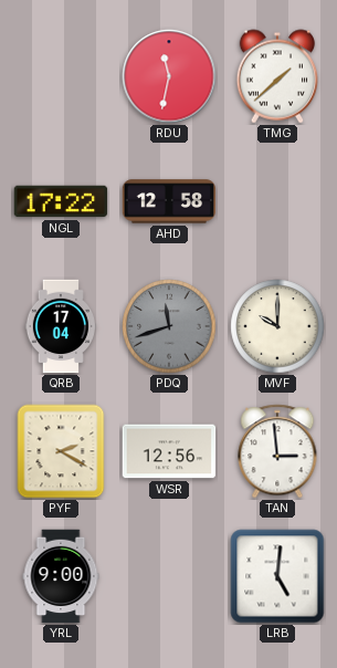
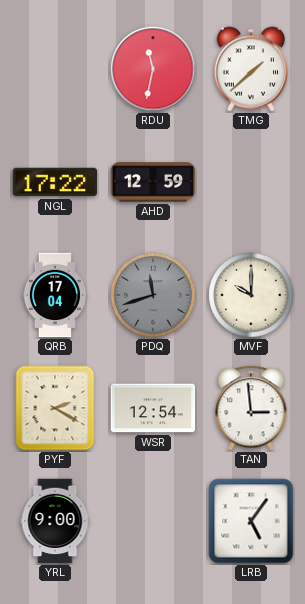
AHD: 12:58 -> 12:59
WSR: 12:56 -> 12:54
LRB: 5:01 -> 5:06
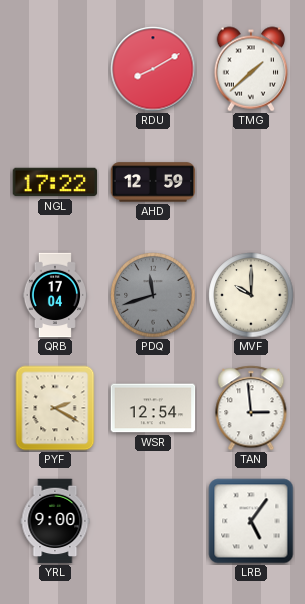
RDU: 11:32 -> 8:10
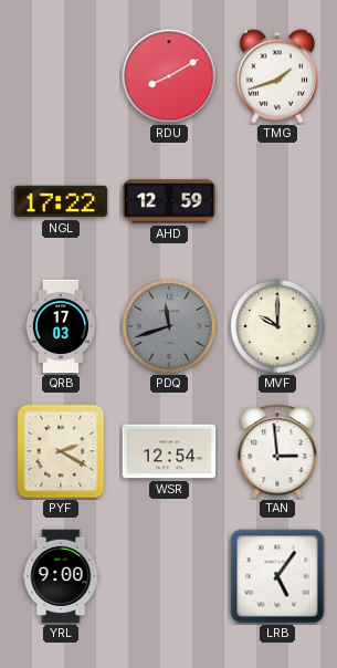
TMG: 1:38 -> 1:42
QRB: 17:04 -> 17:03
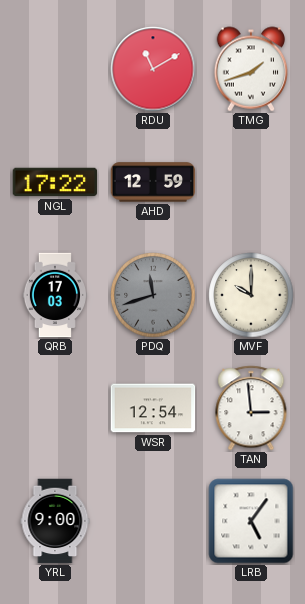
RDU: 8:10 -> 11:10
PYF: 2:20 -> none
